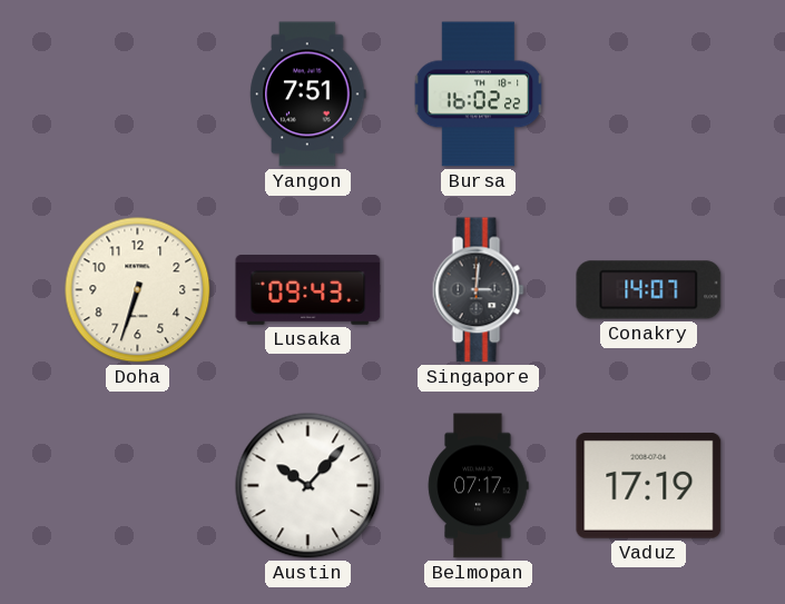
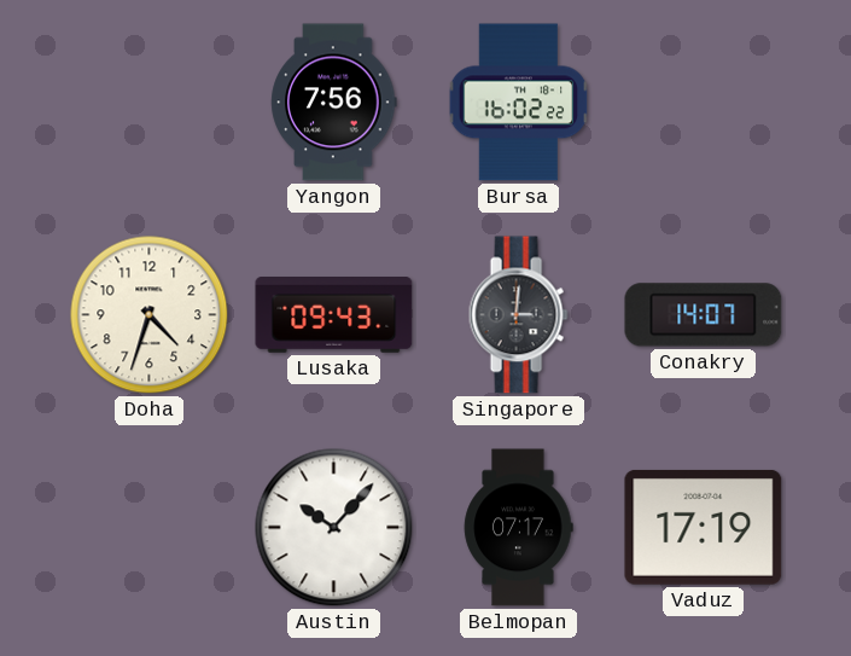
Yangon: 7:51 -> 7:56
Doha: 6:33 -> 4:33
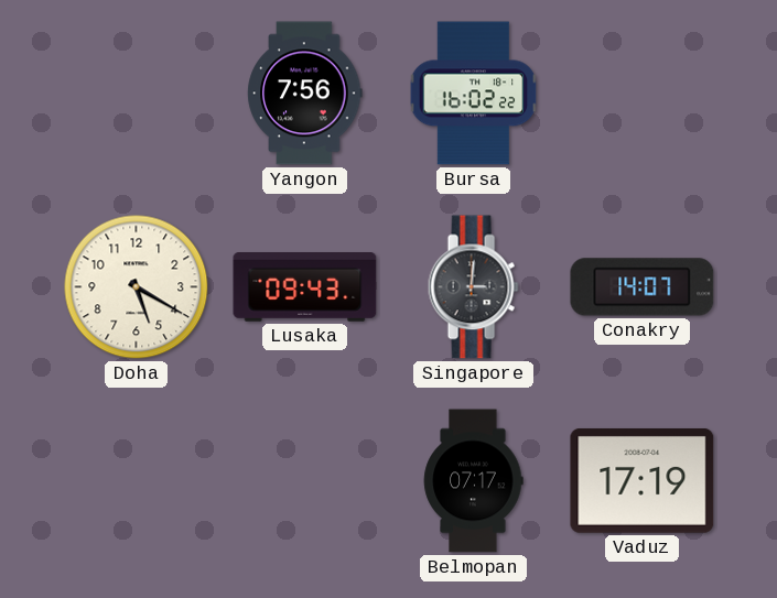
Doha: 4:33 -> 5:20
Austin: 10:07 -> none
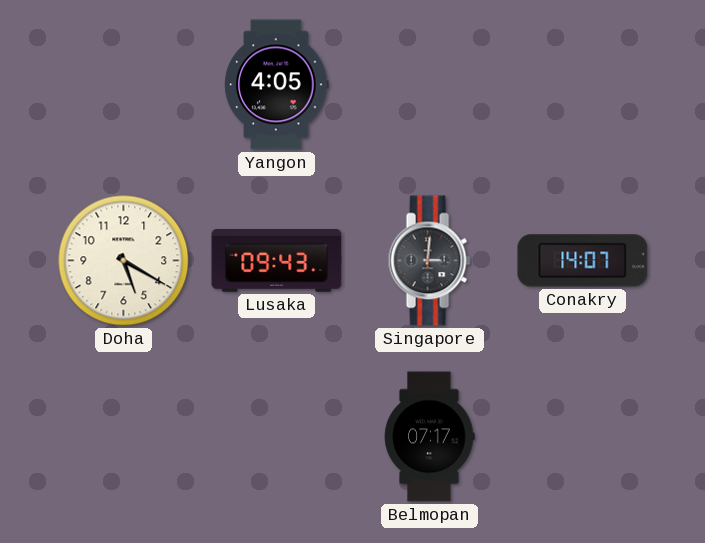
Yangon: 7:56 -> 4:05
Bursa: 16:02 -> none
Vaduz: 17:19 -> none
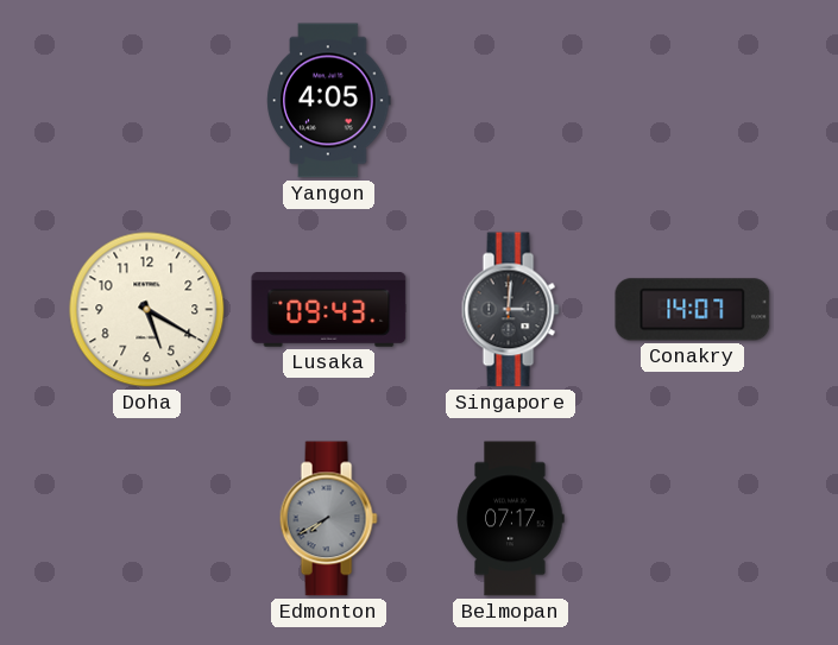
Edmonton: none -> 7:40
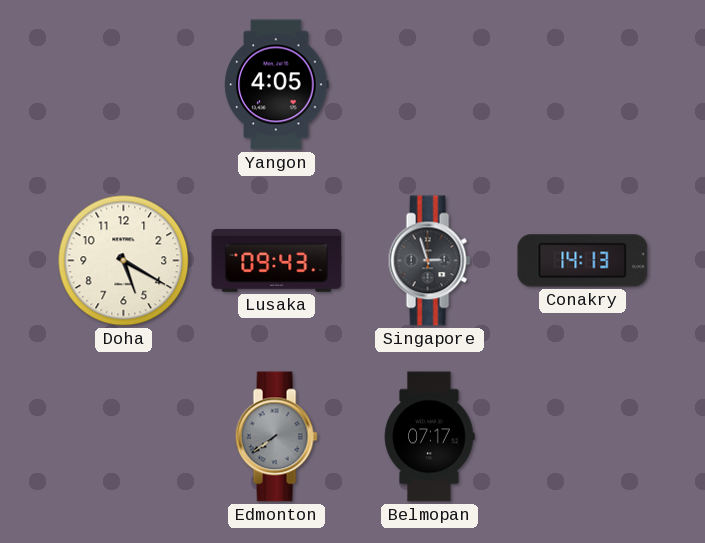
Singapore: 3:01 -> 2:57
Conakry: 14:07 -> 14:13
Edmonton: 7:40 -> 7:39
